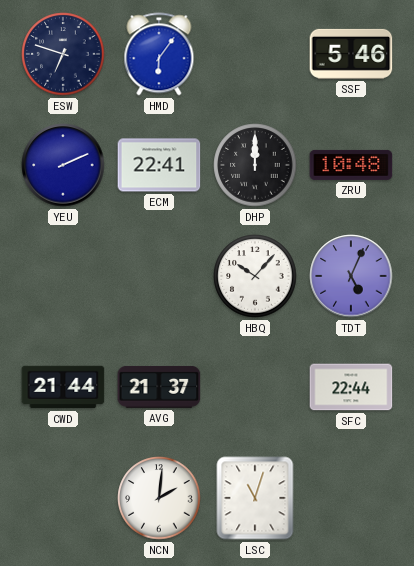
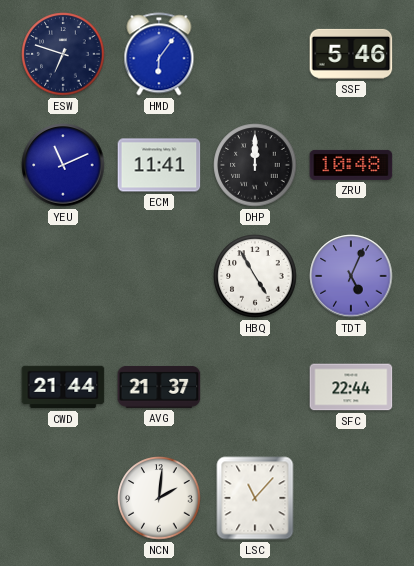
YEU: 2:11 -> 11:11
ECM: 22:41 -> 11:41
HBQ: 10:07 -> 4:55
LSC: 11:03 -> 11:07
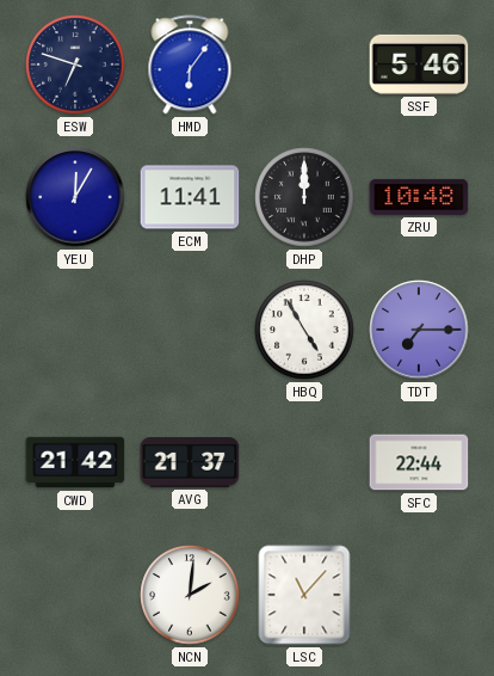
YEU: 11:11 -> 12:05
TDT: 5:04 -> 7:15
CWD: 21:44 -> 21:42
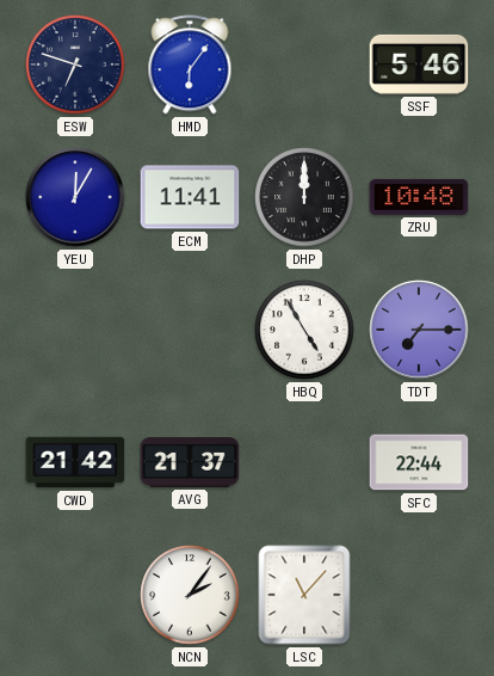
NCN: 2:01 -> 2:06
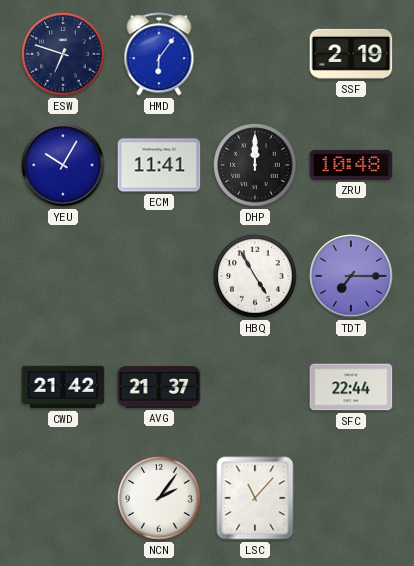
SSF: 5:46 -> 2:19
YEU: 12:05 -> 10:05
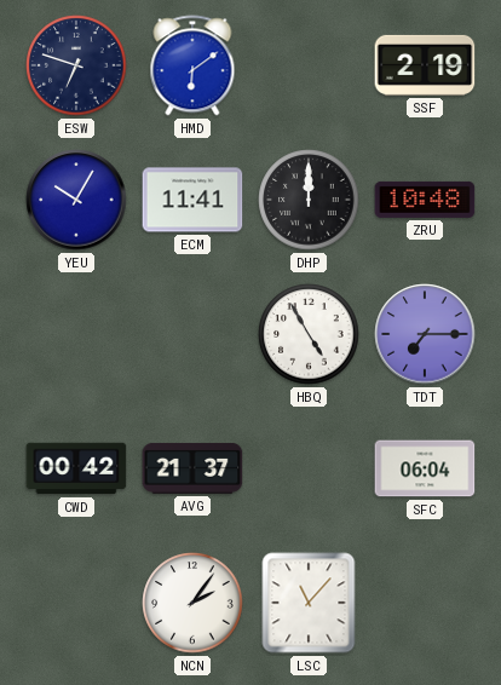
HMD: 6:06 -> 6:09
CWD: 21:42 -> 00:42
SFC: 22:44 -> 06:04
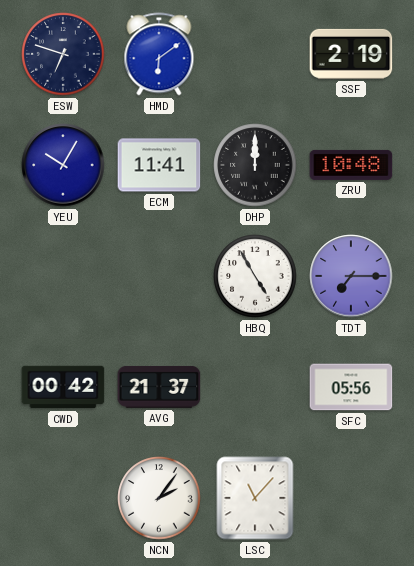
SFC: 06:04 -> 05:56
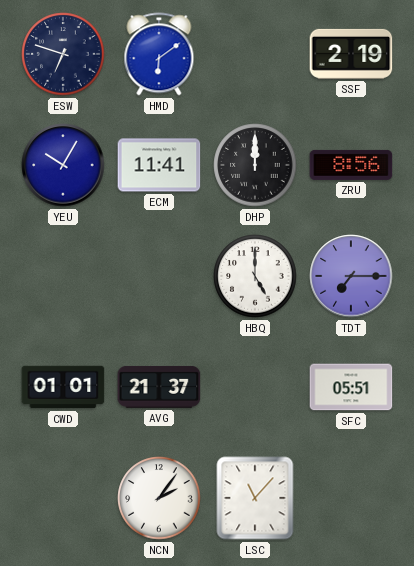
ZRU: 10:48 -> 8:56
HBQ: 4:55 -> 5:00
CWD: 00:42 -> 01:01
SFC: 05:56 -> 05:51
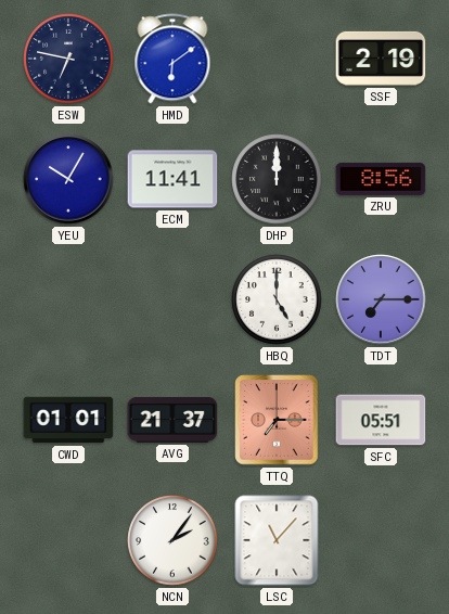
ESW: 6:48 -> 6:47
TTQ: none -> 7:15
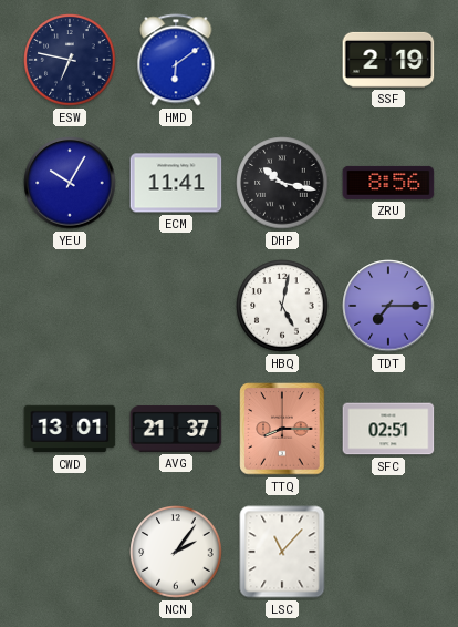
DHP: 12:00 -> 10:17
HBQ: 5:00 -> 5:02
CWD: 01:01 -> 13:01
TTQ: 7:15 -> 8:15
SFC: 05:51 -> 02:51
